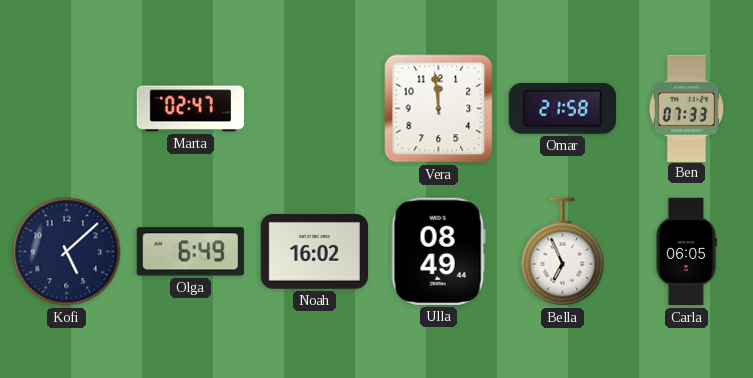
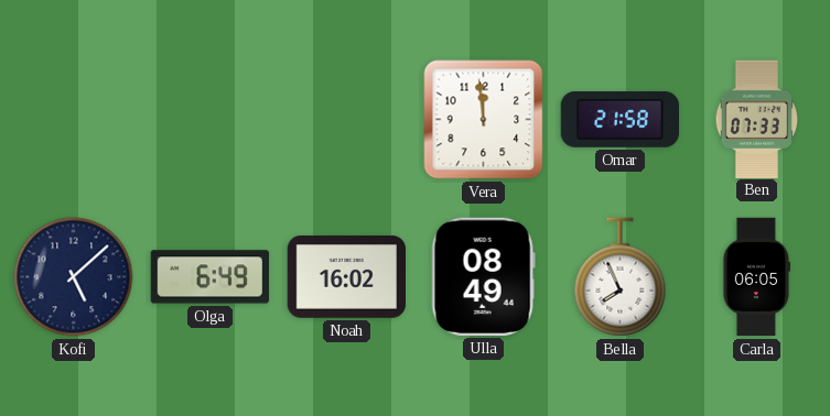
Marta: 02:47 -> none
Bella: 6:56 -> 7:56
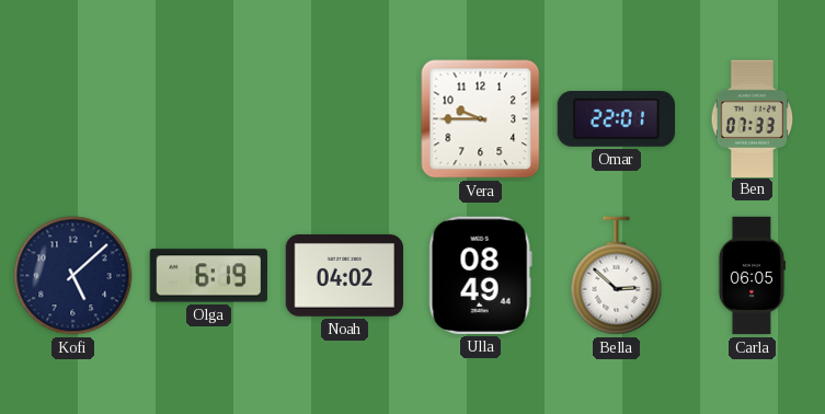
Vera: 11:59 -> 9:45
Omar: 21:58 -> 22:01
Olga: 6:49 -> 6:19
Noah: 16:02 -> 04:02
Bella: 7:56 -> 2:52
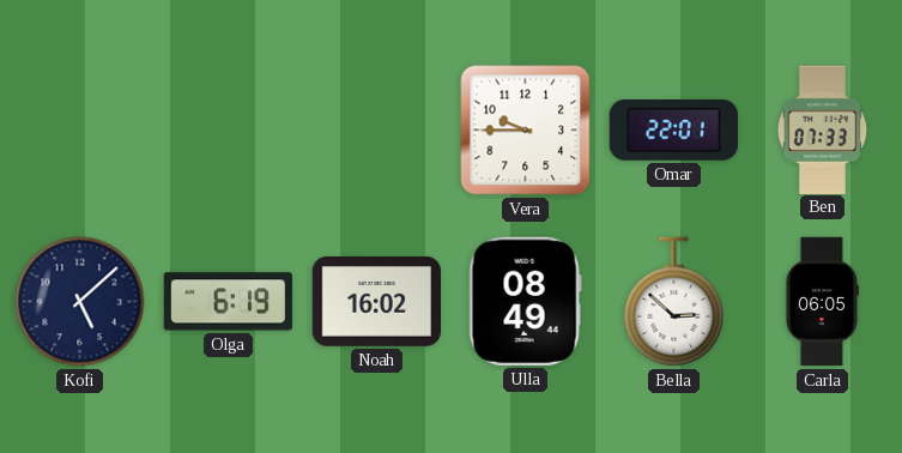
Noah: 04:02 -> 16:02
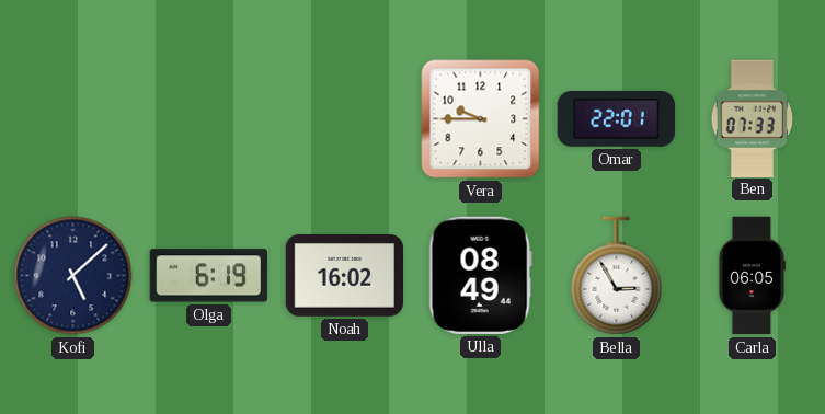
Bella: 2:52 -> 2:55
